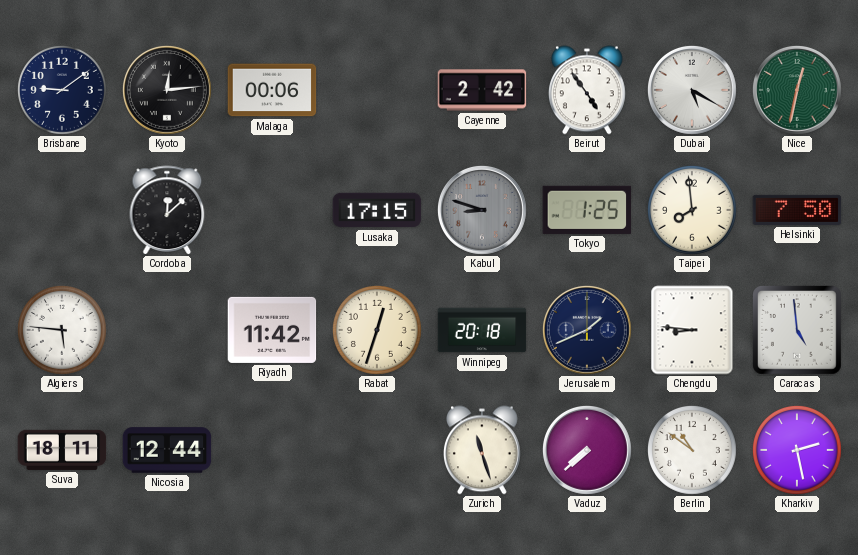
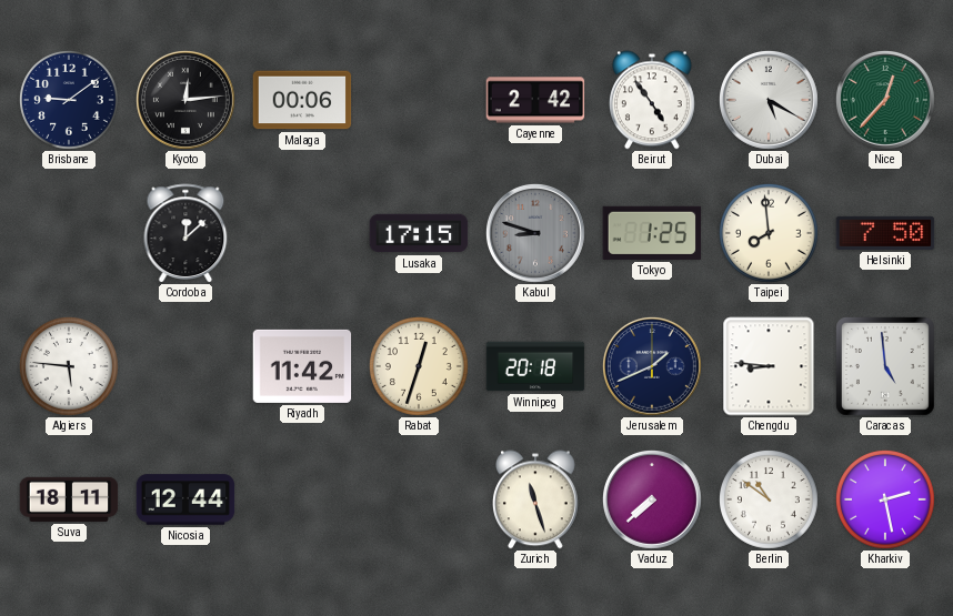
Nice: 12:32 -> 12:37
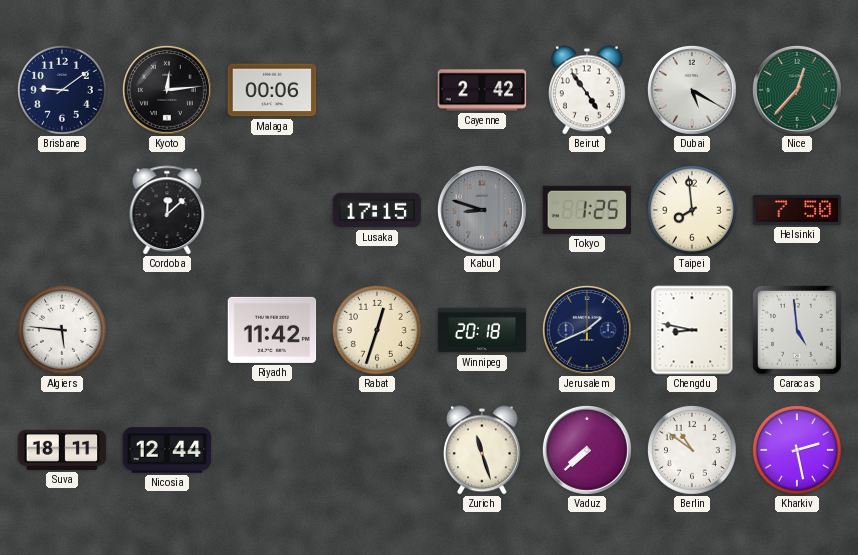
Chengdu: 8:46 -> 8:47
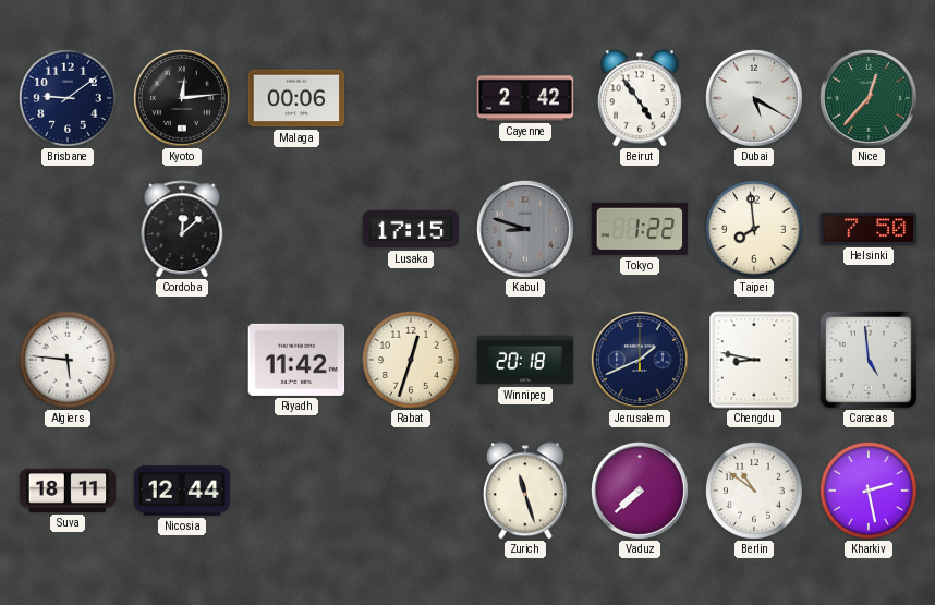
Tokyo: 1:25 -> 1:22
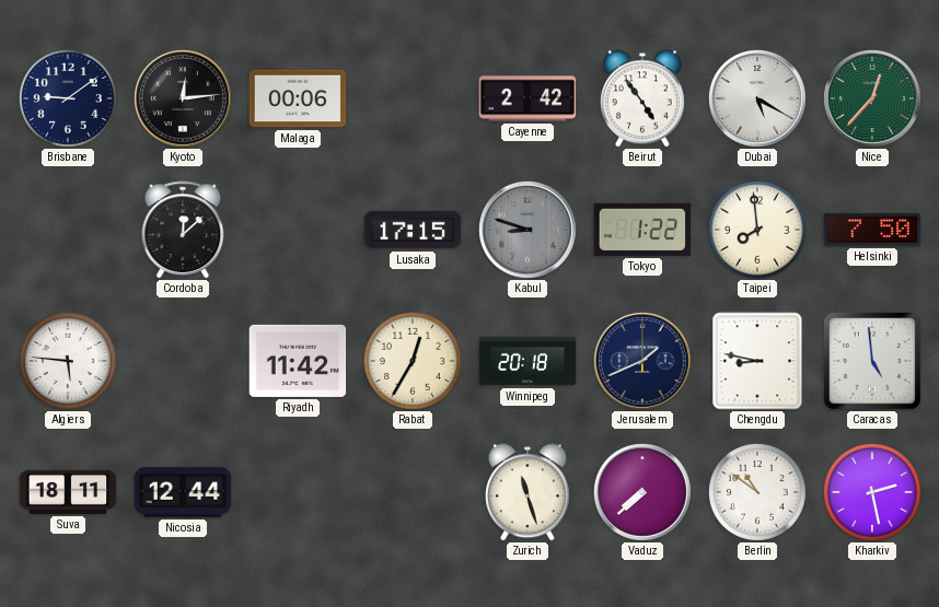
Rabat: 12:33 -> 12:35
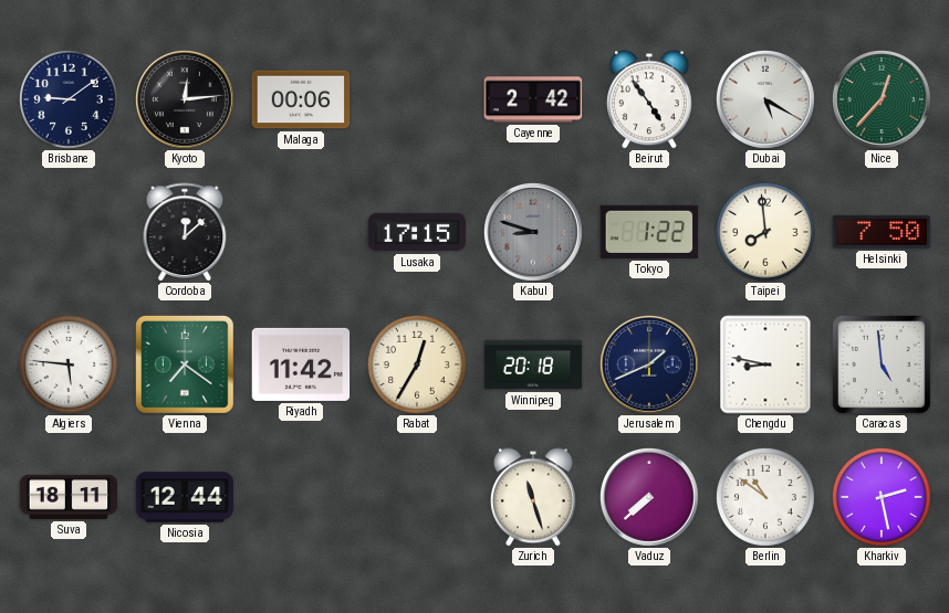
Vienna: none -> 7:21
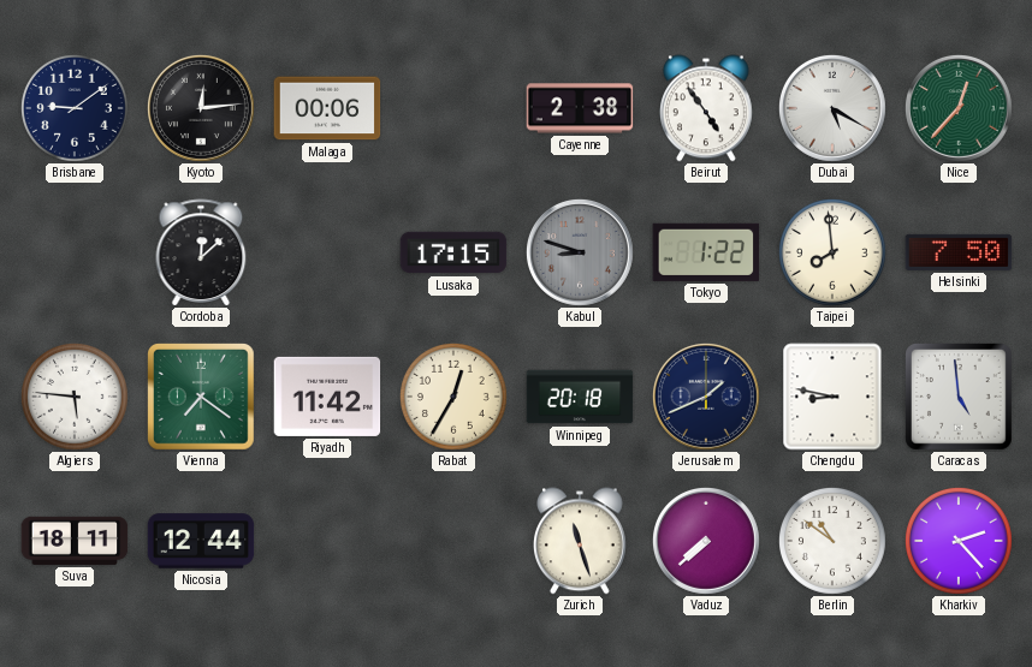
Cayenne: 2:42 -> 2:38
Kharkiv: 2:28 -> 2:23
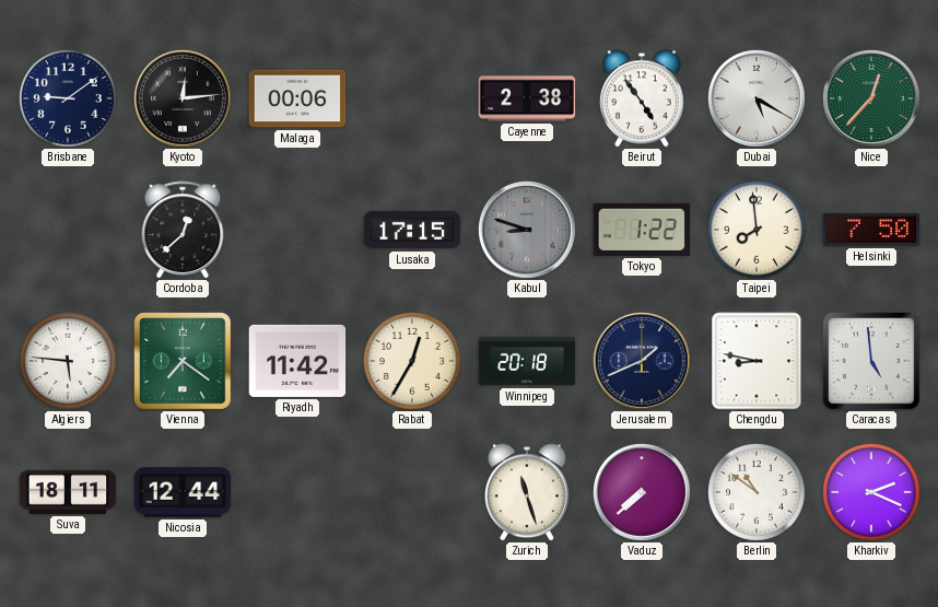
Cordoba: 12:08 -> 12:38
Kharkiv: 2:23 -> 2:19
